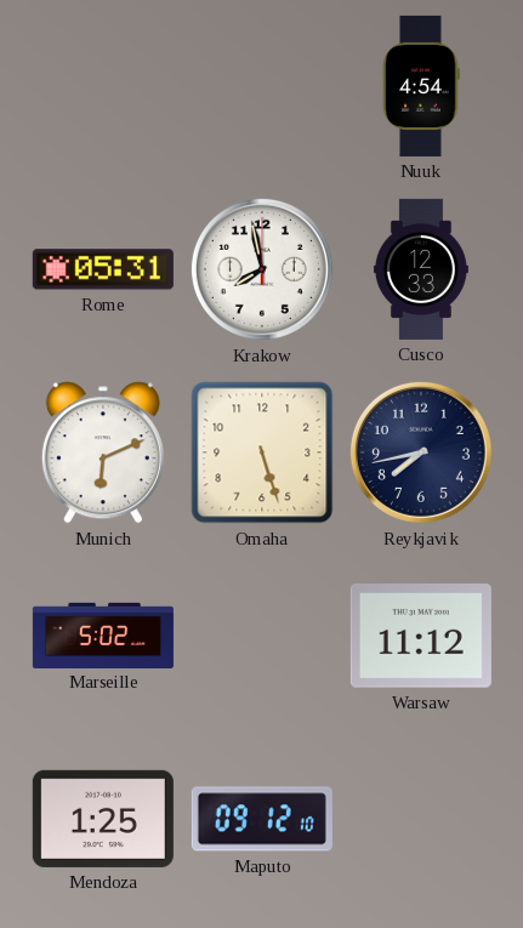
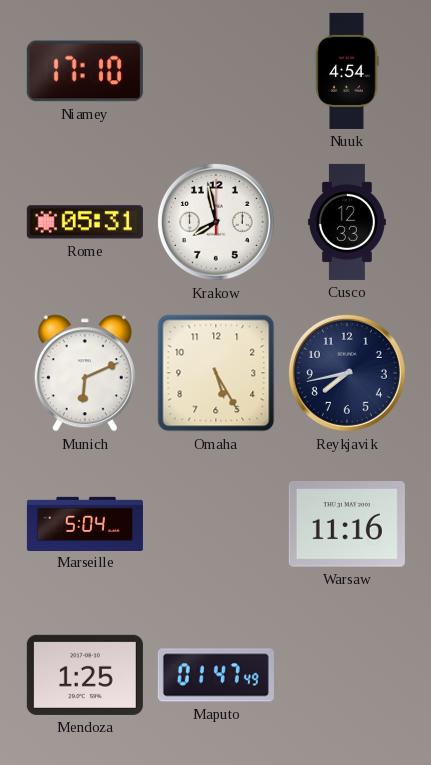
Niamey: none -> 17:10
Omaha: 5:27 -> 5:25
Marseille: 5:02 -> 5:04
Warsaw: 11:12 -> 11:16
Maputo: 09:12 -> 01:47
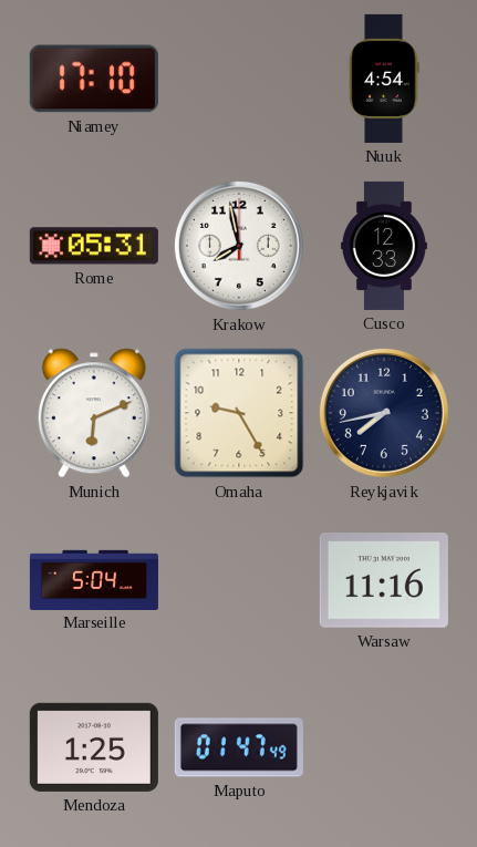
Omaha: 5:25 -> 9:25
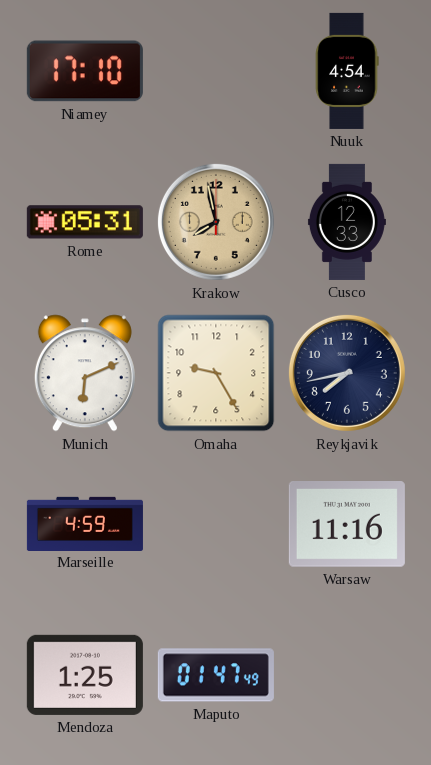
Krakow dial: white -> champagne
Marseille: 5:04 -> 4:59
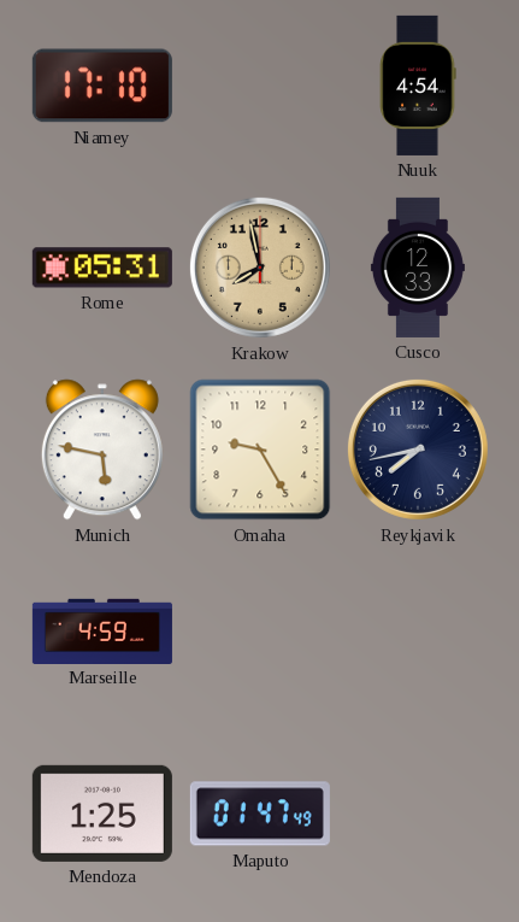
Munich: 6:11 -> 5:47
Warsaw: 11:16 -> none
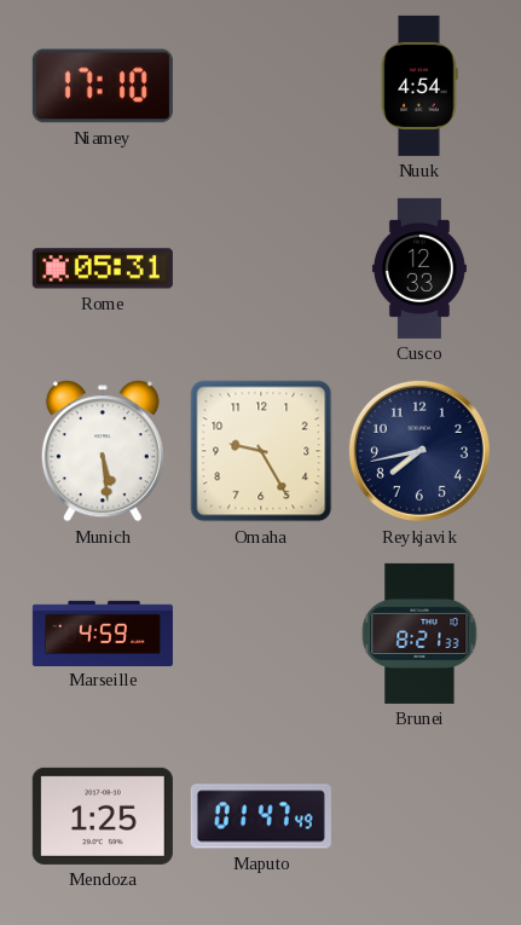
Krakow: 7:58 -> none
Munich: 5:47 -> 5:29
Brunei: none -> 8:21
